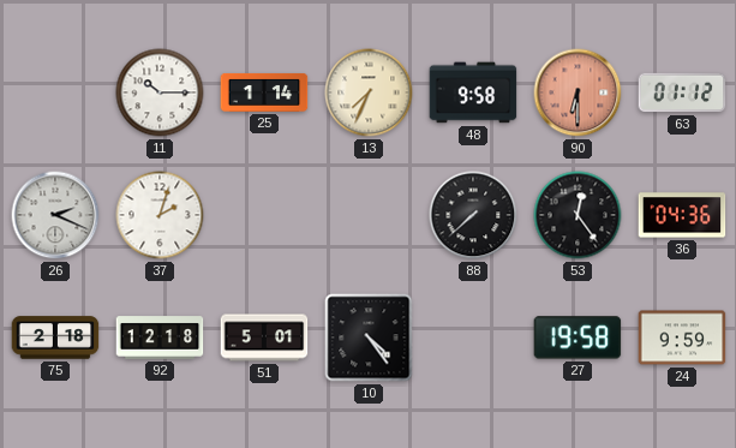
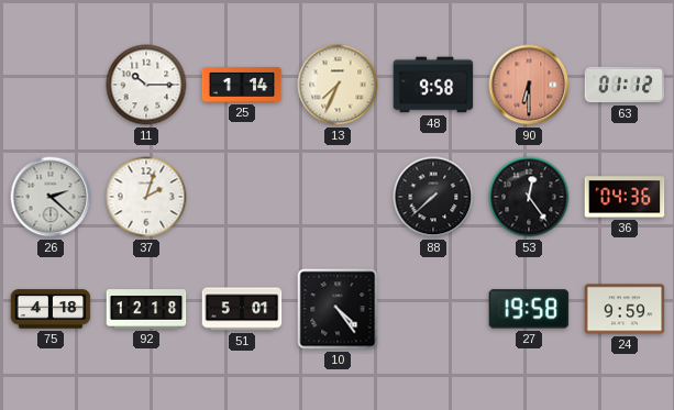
26: 2:19 -> 2:22
75: 2:18 -> 4:18
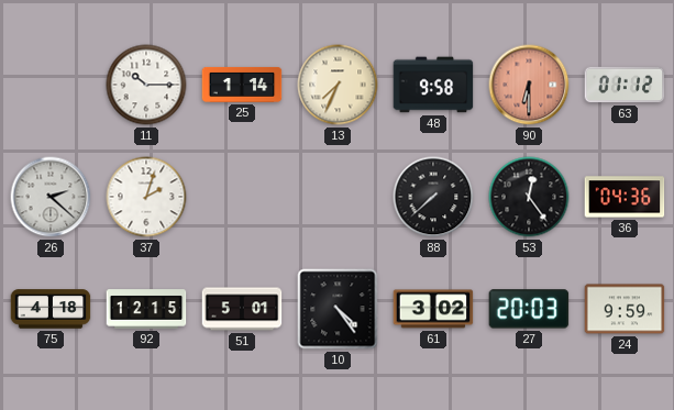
92: 12:18 -> 12:15
61: none -> 3:02
27: 19:58 -> 20:03
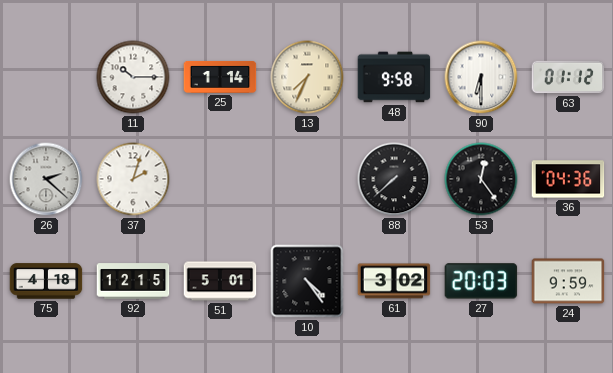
90 dial: salmon -> white
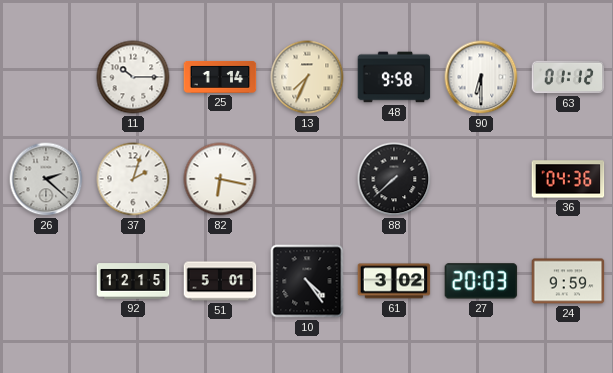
82: none -> 6:17
53: 12:24 -> none
75: 4:18 -> none
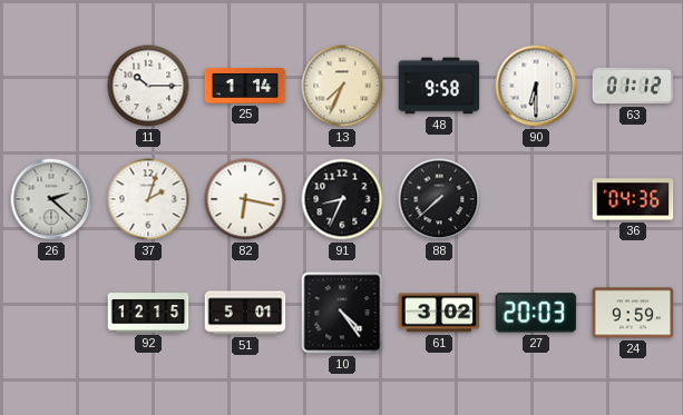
91: none -> 8:34
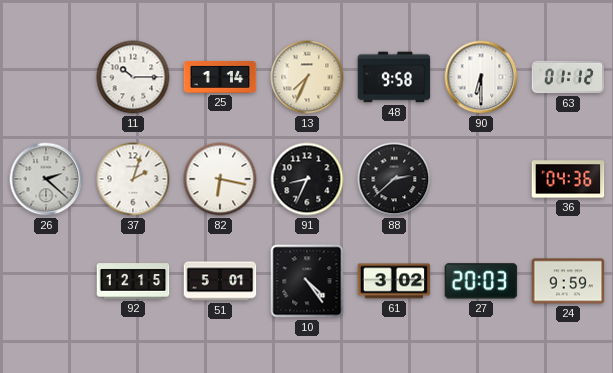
88: 7:38 -> 2:38
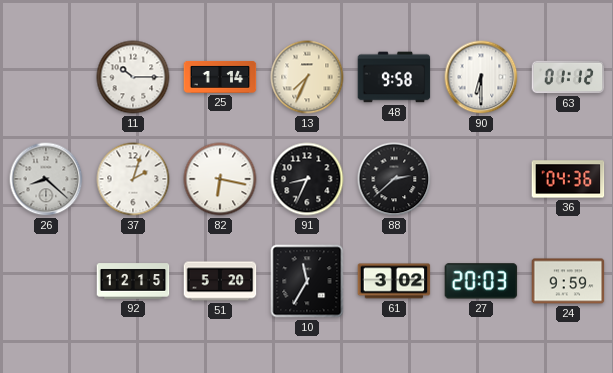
26: 2:22 -> 8:22
51: 5:01 -> 5:20
10: 4:24 -> 11:35
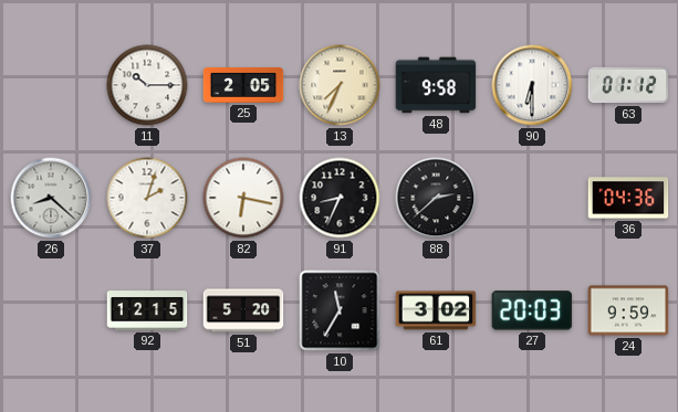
25: 1:14 -> 2:05
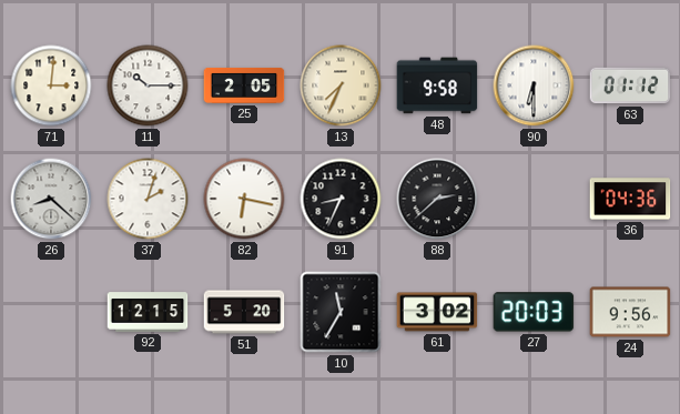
71: none -> 3:01
24: 9:59 -> 9:56
